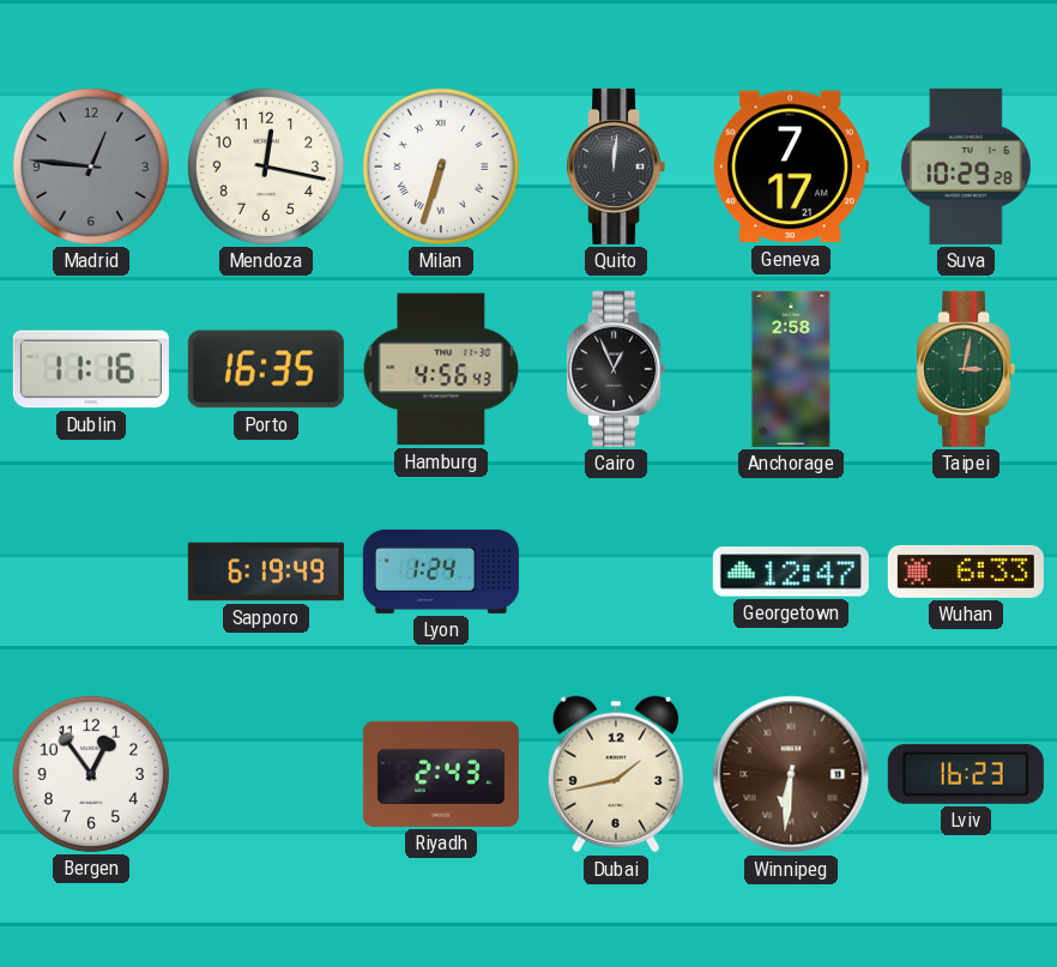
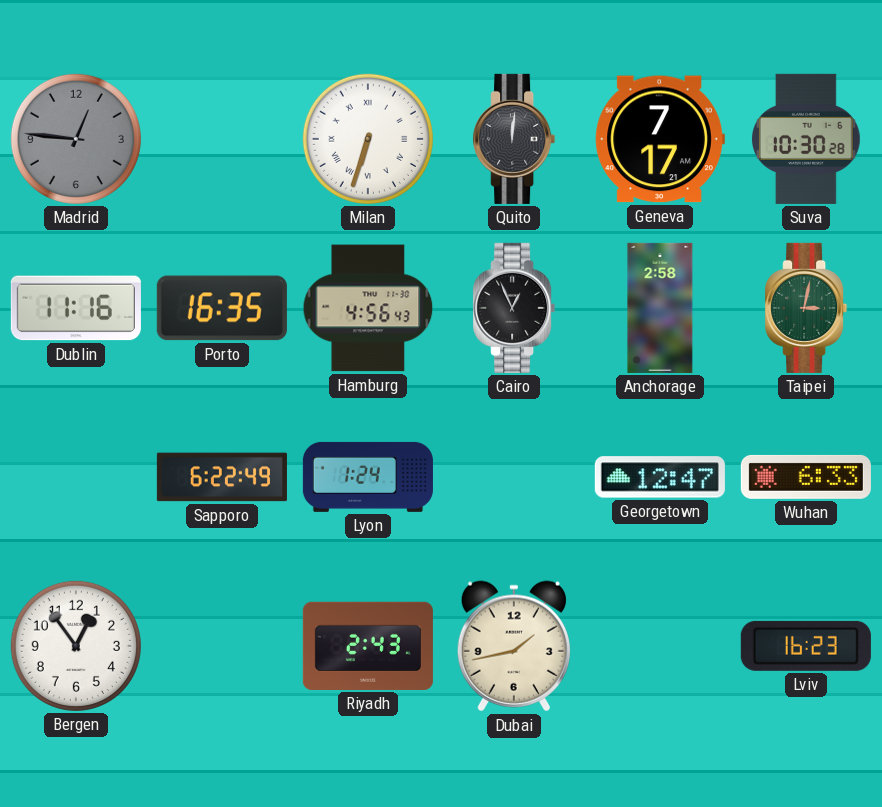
Mendoza: 12:17 -> none
Suva: 10:29 -> 10:30
Sapporo: 6:19 -> 6:22
Winnipeg: 6:31 -> none
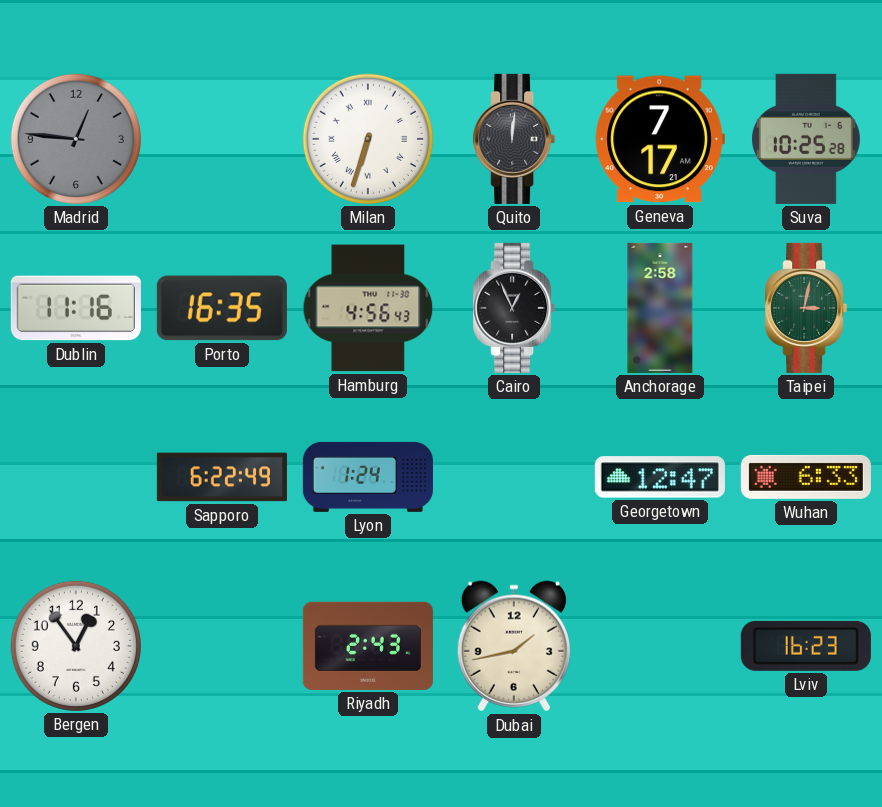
Suva: 10:30 -> 10:25
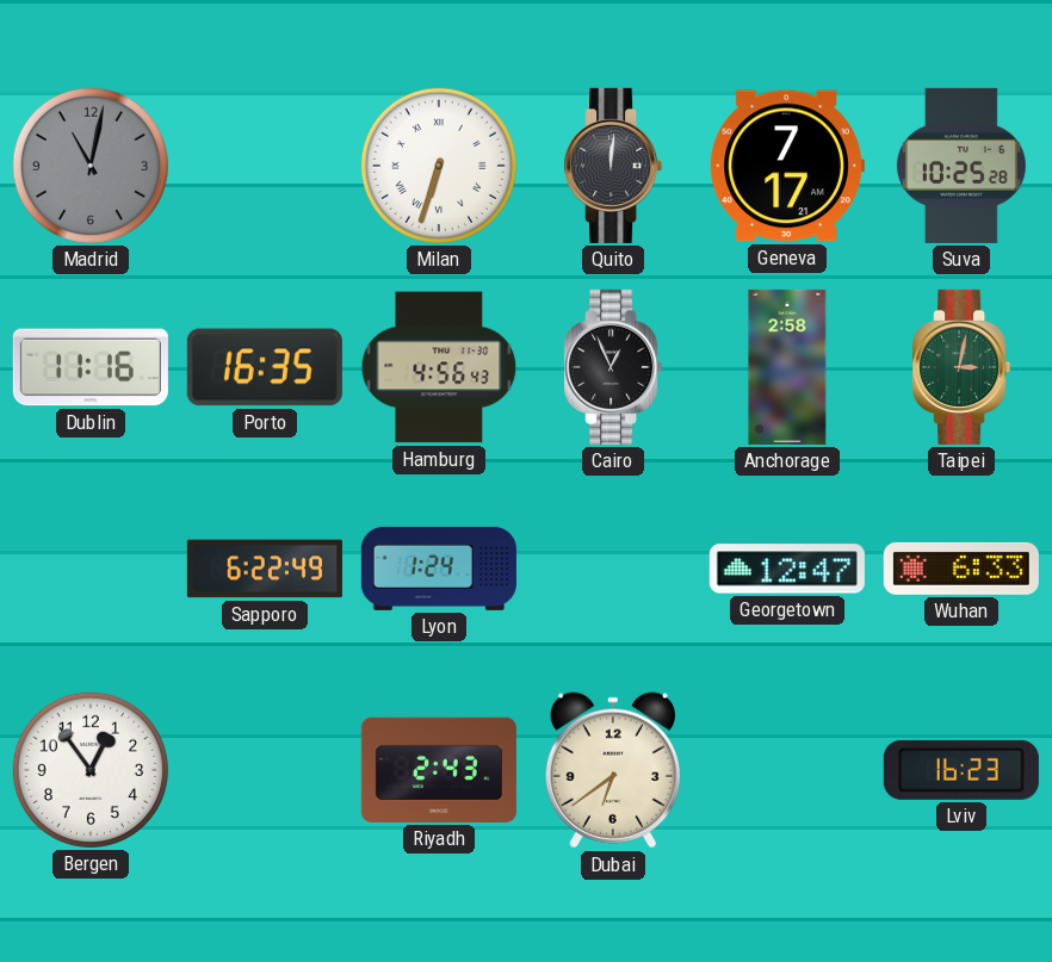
Madrid: 12:46 -> 11:02
Dubai: 1:43 -> 6:39
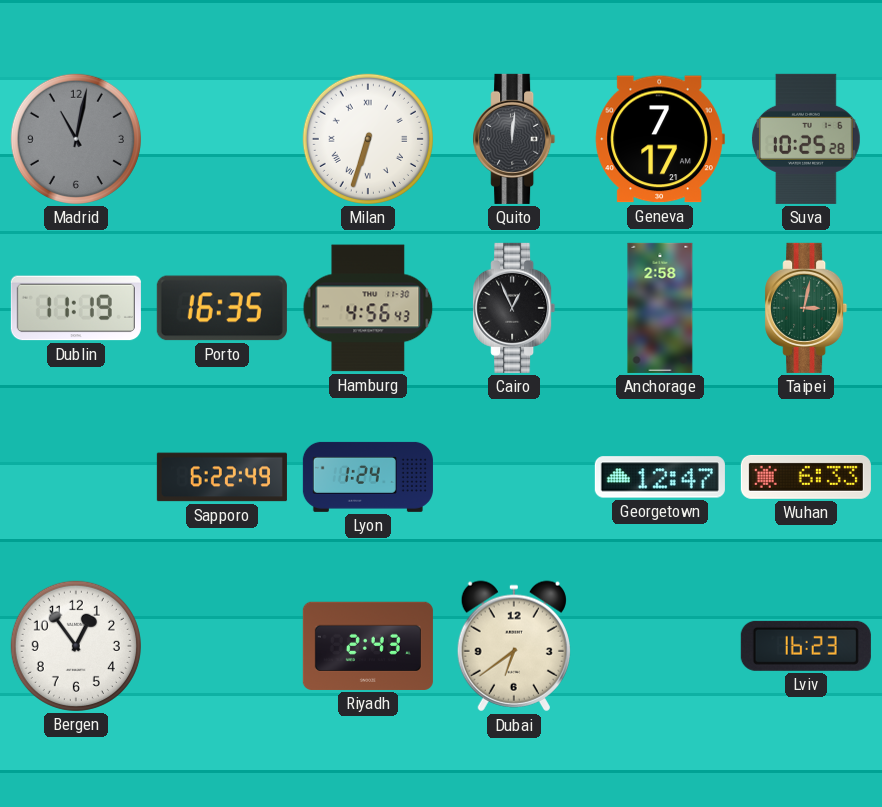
Dublin: 11:16 -> 11:19
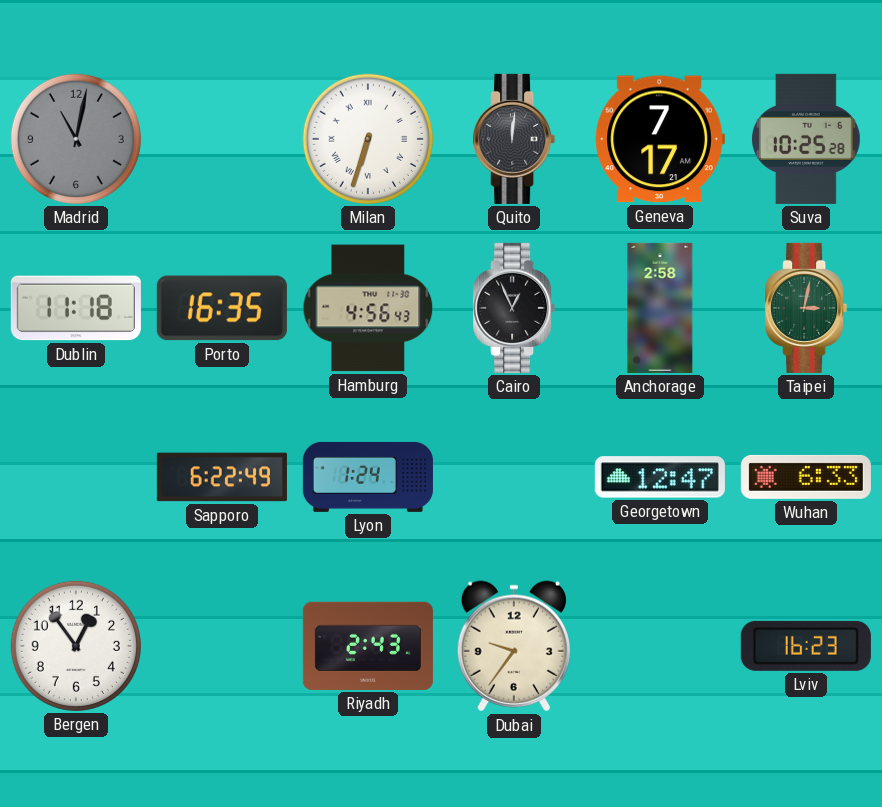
Dublin: 11:19 -> 11:18
Dubai: 6:39 -> 9:36
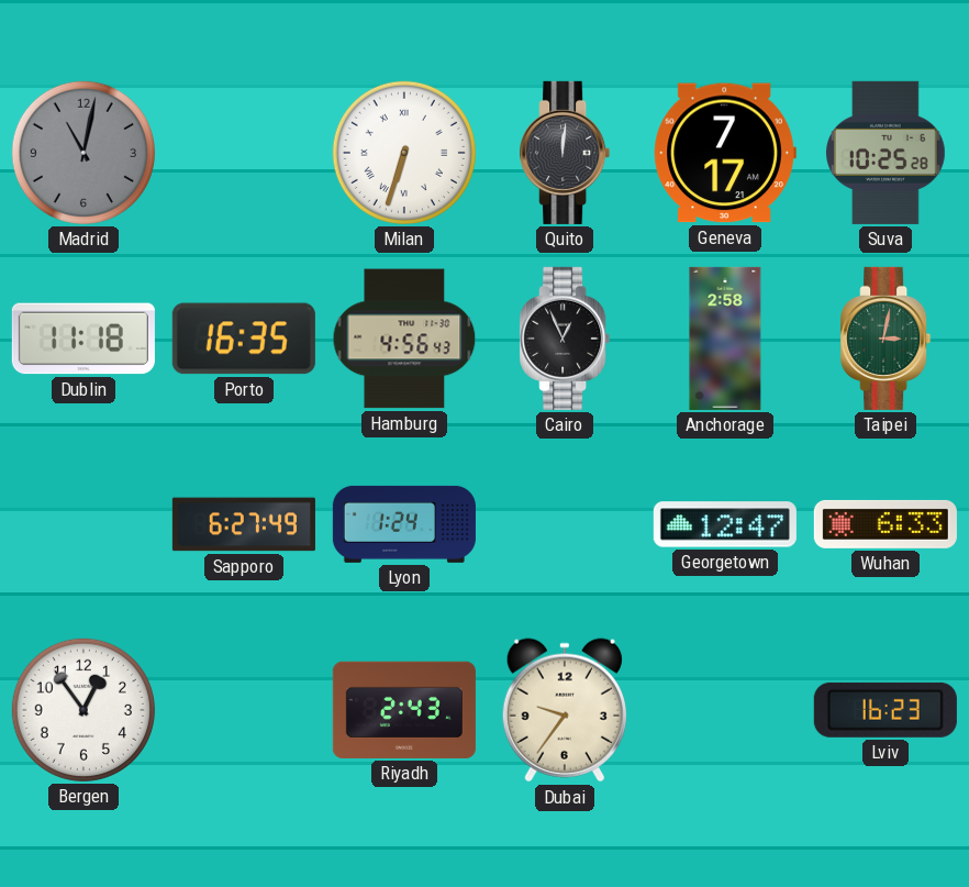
Sapporo: 6:22 -> 6:27
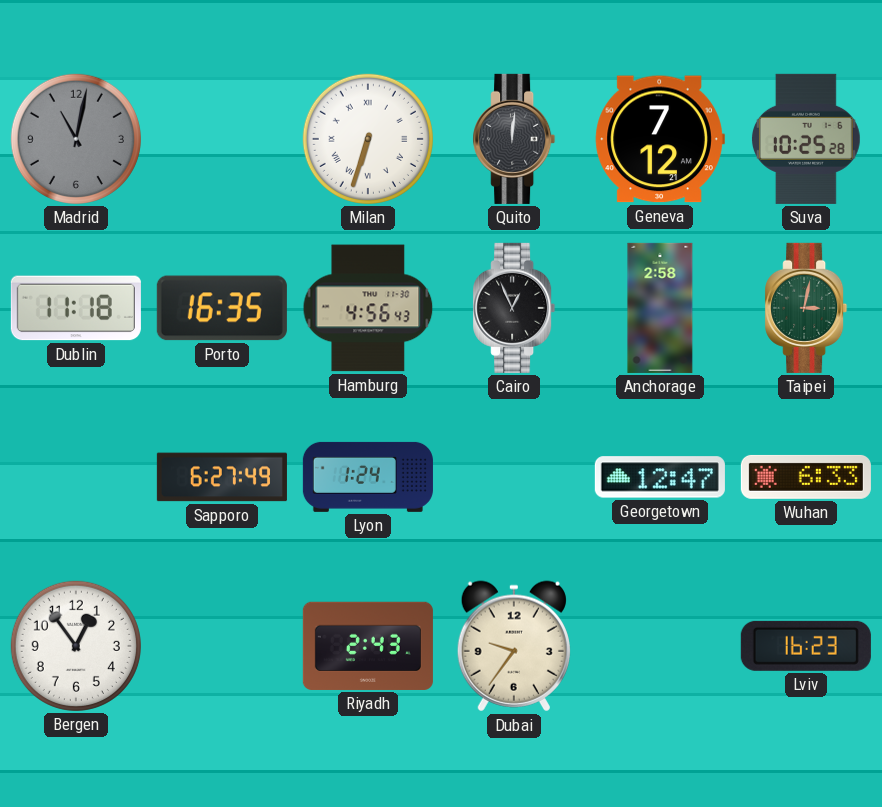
Geneva: 7:17 -> 7:12
